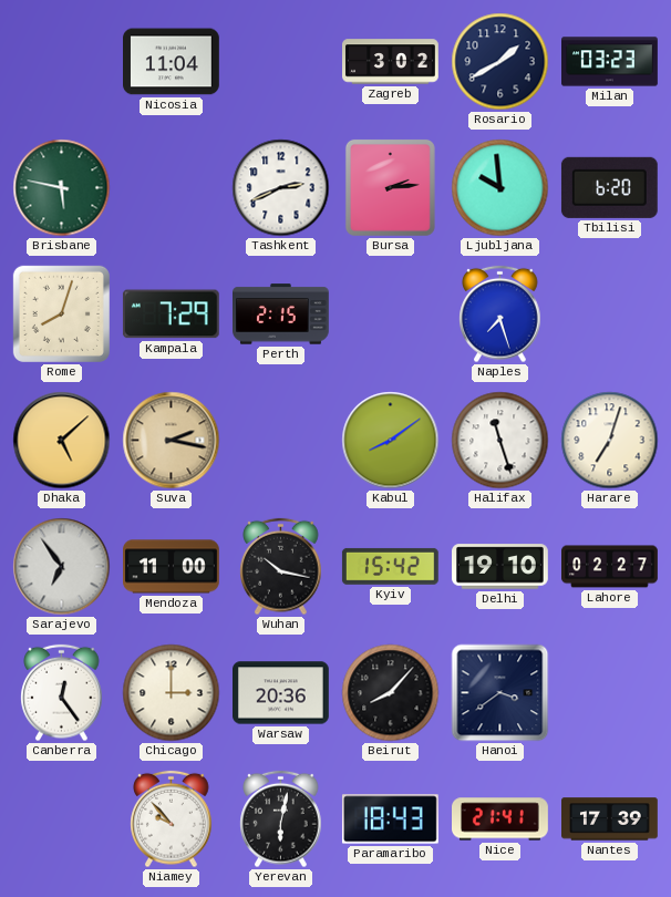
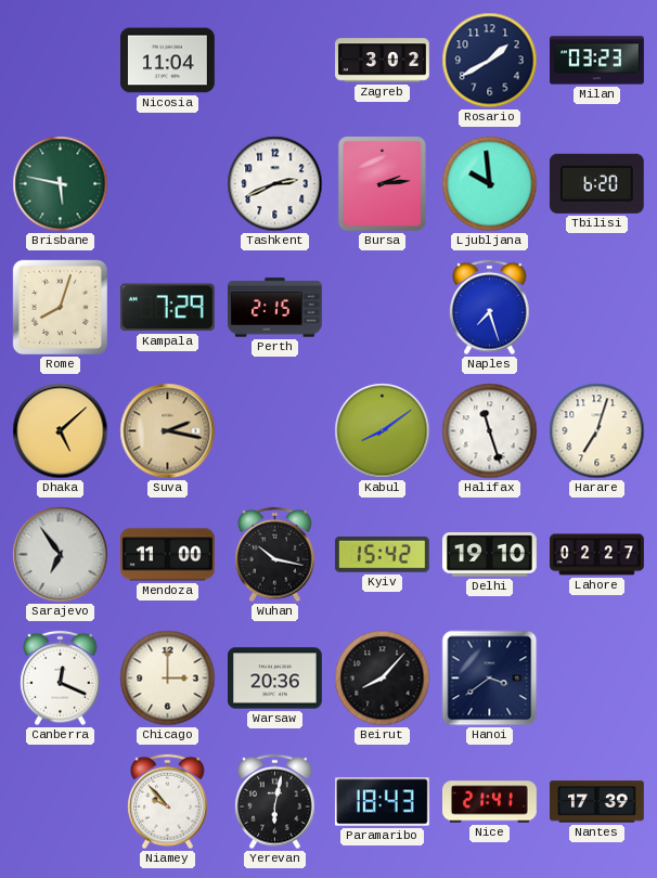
Canberra: 12:24 -> 12:19
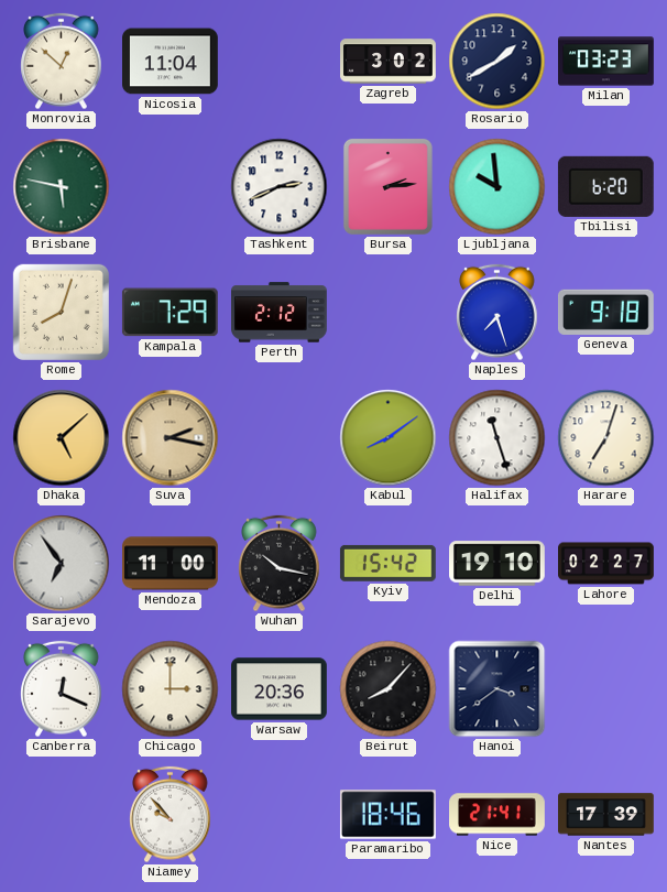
Monrovia: none -> 12:52
Perth: 2:15 -> 2:12
Geneva: none -> 9:18
Yerevan: 6:02 -> none
Paramaribo: 18:43 -> 18:46
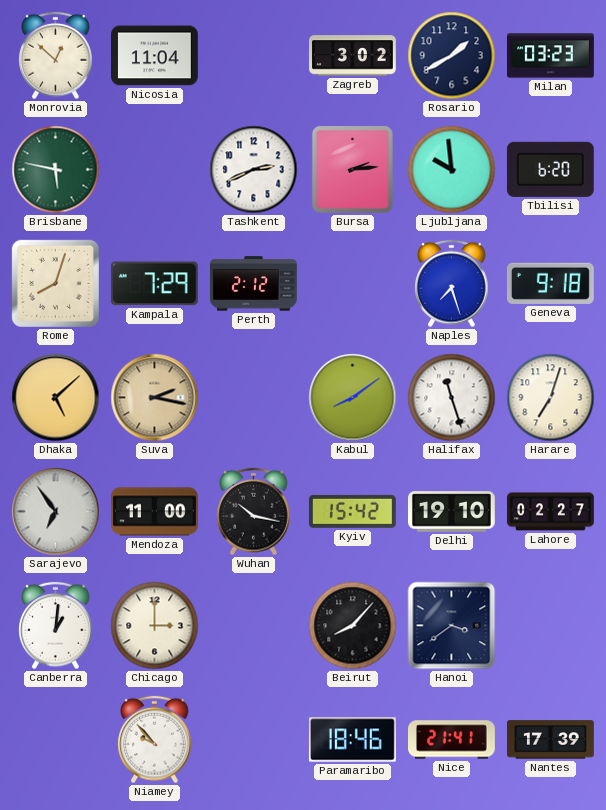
Canberra: 12:19 -> 1:01
Warsaw: 20:36 -> none
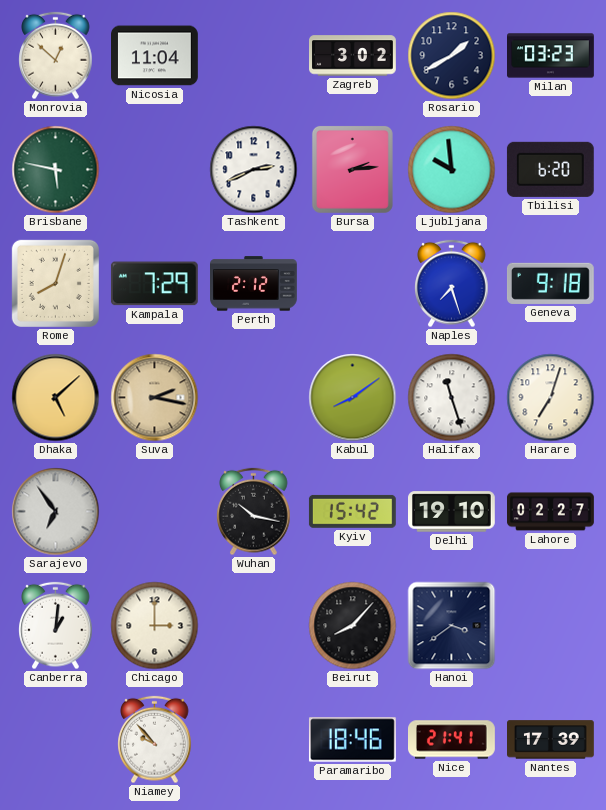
Mendoza: 11:00 -> none
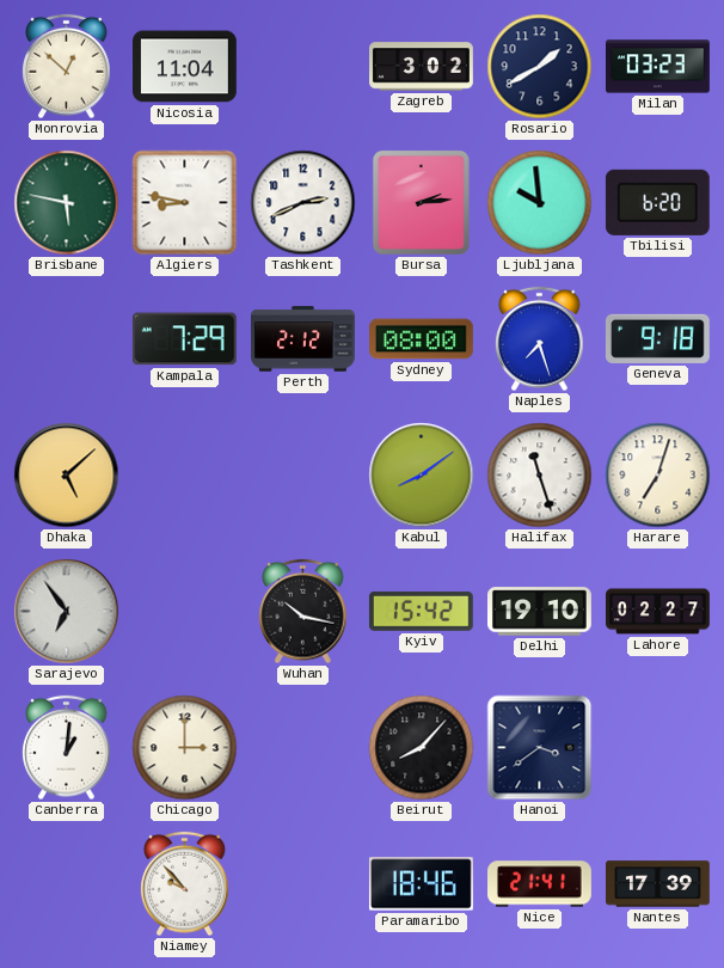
Algiers: none -> 8:47
Rome: 8:03 -> none
Sydney: none -> 08:00
Suva: 2:17 -> none
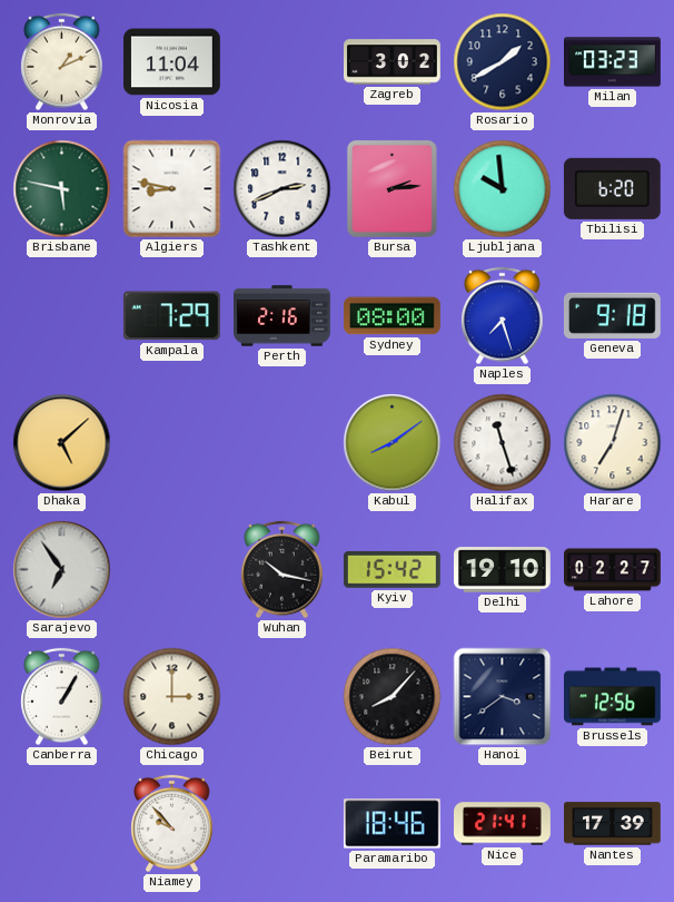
Monrovia: 12:52 -> 1:11
Perth: 2:12 -> 2:16
Canberra: 1:01 -> 1:05
Brussels: none -> 12:56
